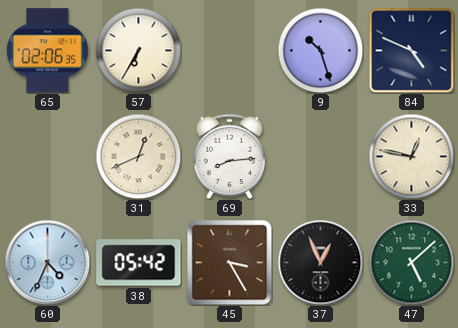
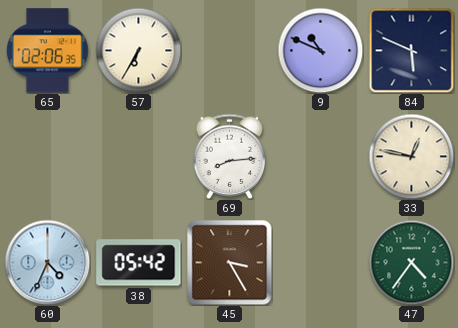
9: 10:27 -> 10:49
84: 4:49 -> 5:49
31: 12:41 -> none
37: 12:56 -> none
47: 5:08 -> 4:36
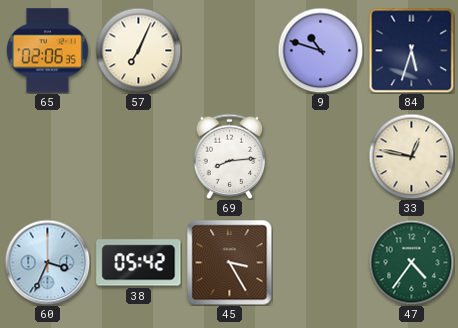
57: 6:35 -> 7:04
9: 10:49 -> 10:48
84: 5:49 -> 5:33
60: 4:34 -> 3:34
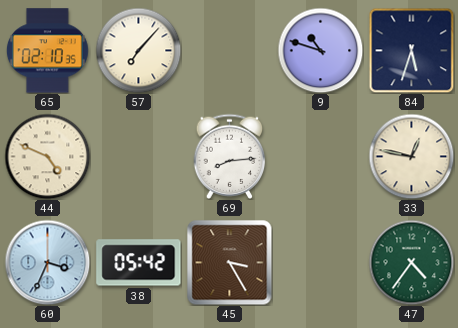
65: 02:06 -> 02:10
57: 7:04 -> 7:07
44: none -> 4:49
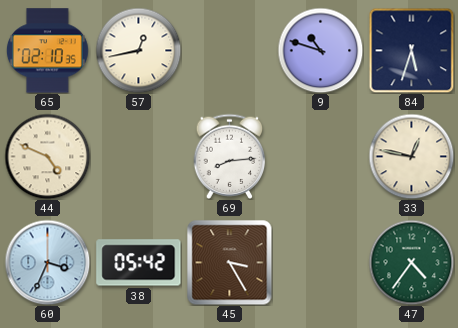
57: 7:07 -> 12:43
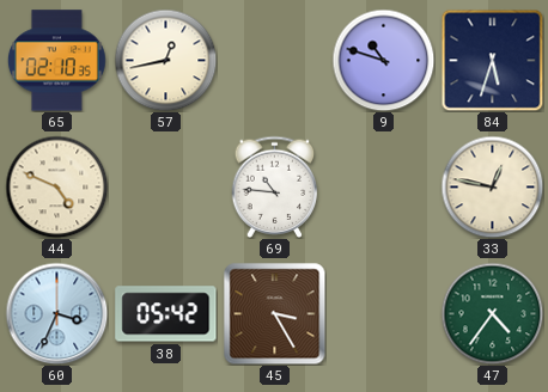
69: 8:14 -> 10:46
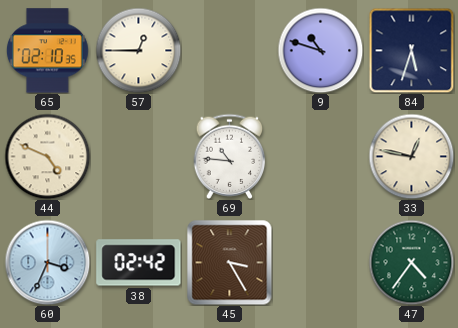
57: 12:43 -> 12:45
38: 05:42 -> 02:42
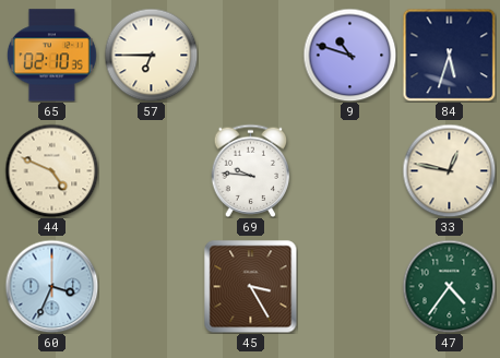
57: 12:45 -> 6:45
69: 10:46 -> 9:46
38: 02:42 -> none
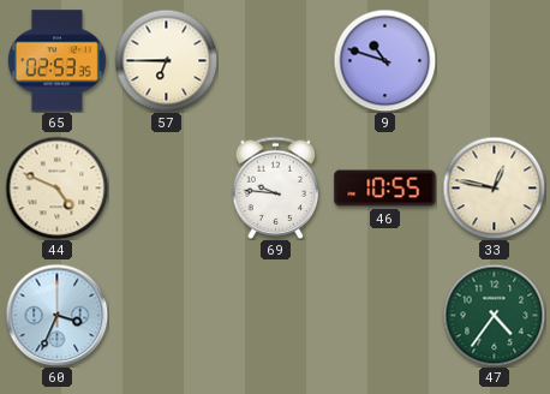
65: 02:10 -> 02:53
84: 5:33 -> none
46: none -> 10:55
45: 3:25 -> none
